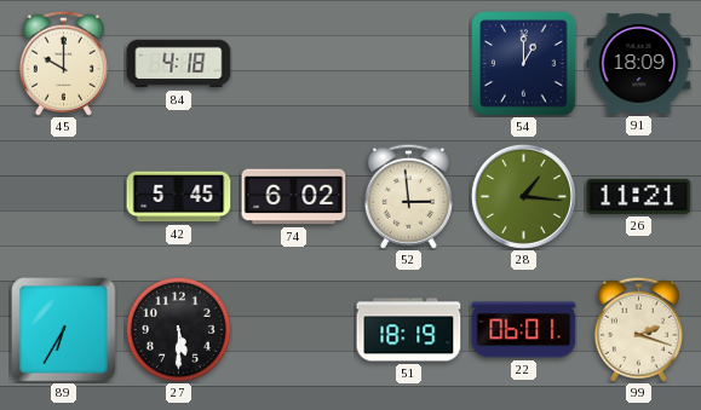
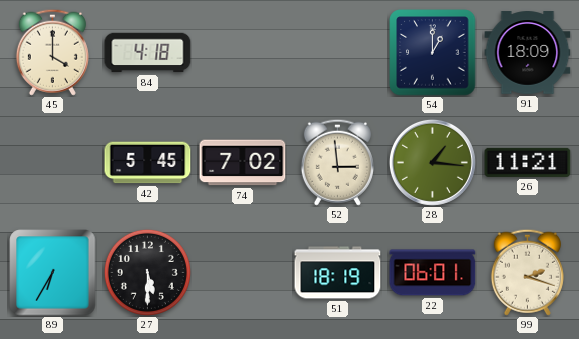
45: 10:00 -> 4:00
74: 6:02 -> 7:02
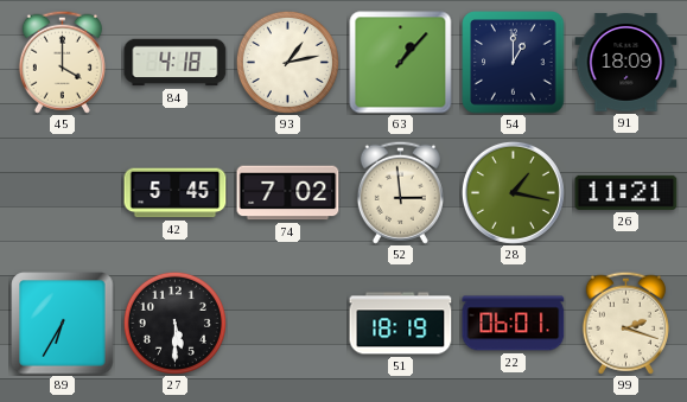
93: none -> 1:13
63: none -> 1:07
28: 1:16 -> 1:17
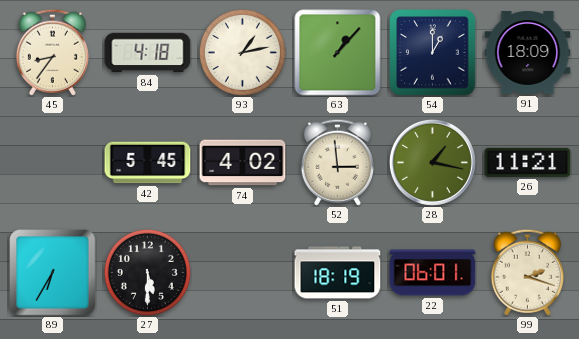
45: 4:00 -> 8:36
74: 7:02 -> 4:02
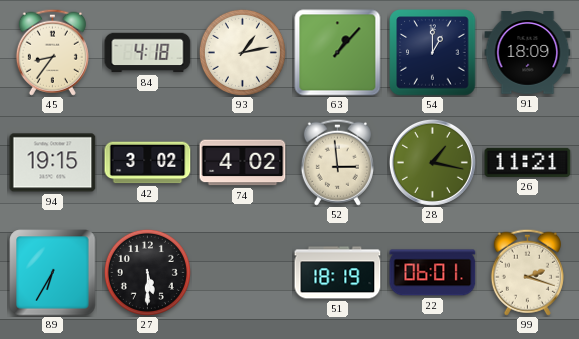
94: none -> 19:15
42: 5:45 -> 3:02
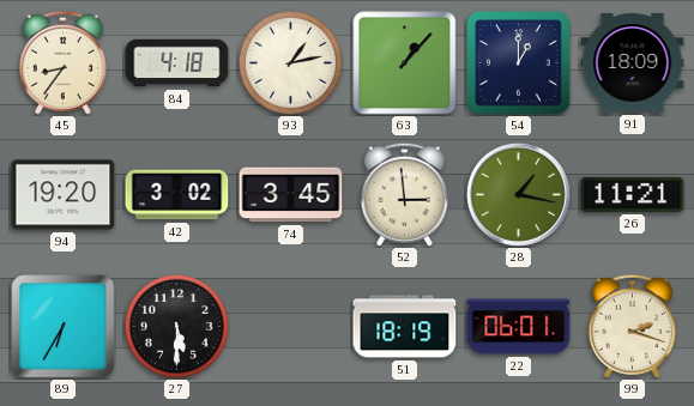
94: 19:15 -> 19:20
74: 4:02 -> 3:45
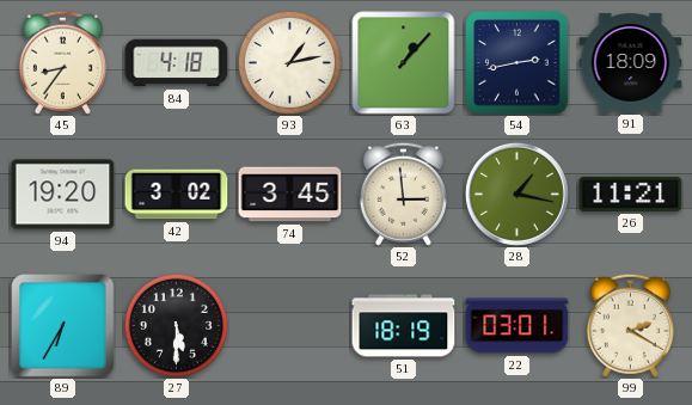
54: 1:00 -> 2:43
22: 06:01 -> 03:01
99: 2:18 -> 2:20
